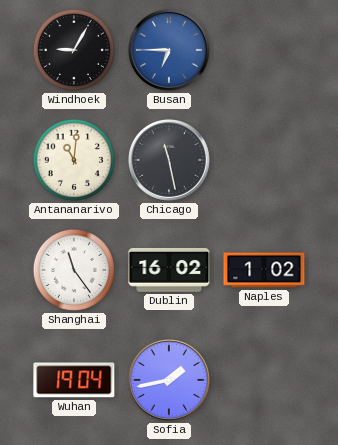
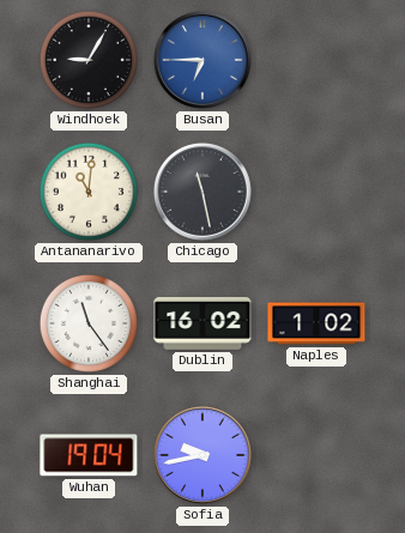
Sofia: 1:43 -> 9:43
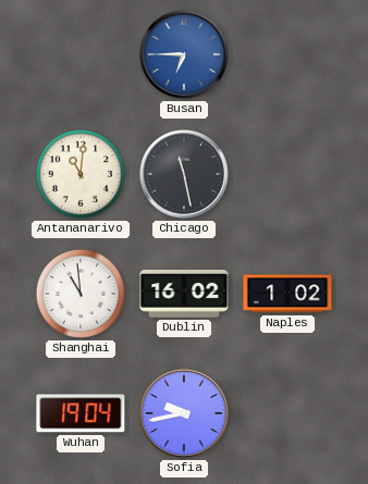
Windhoek: 9:05 -> none
Shanghai: 11:24 -> 10:59
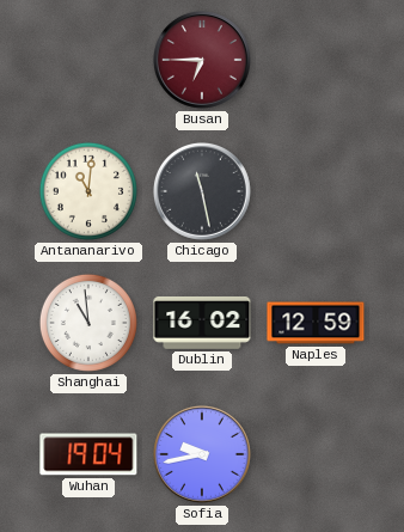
Busan dial: blue -> burgundy
Naples: 1:02 -> 12:59
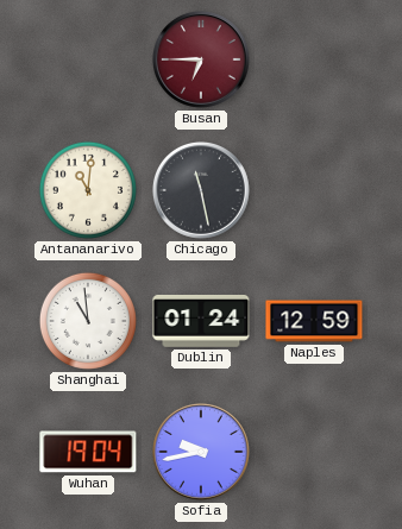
Dublin: 16:02 -> 01:24
